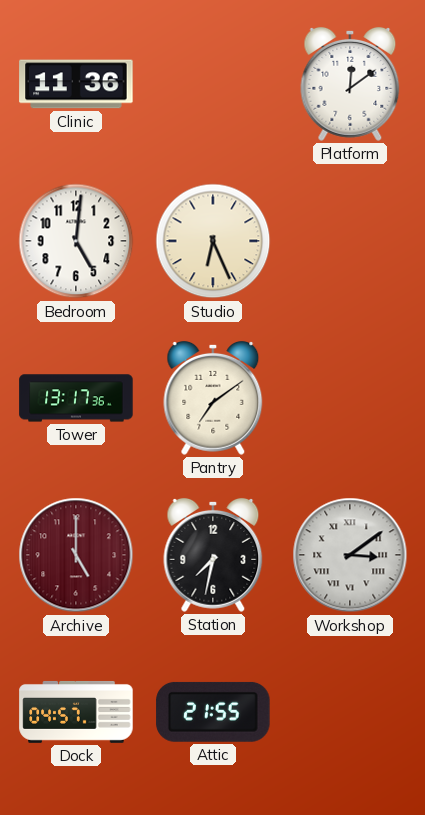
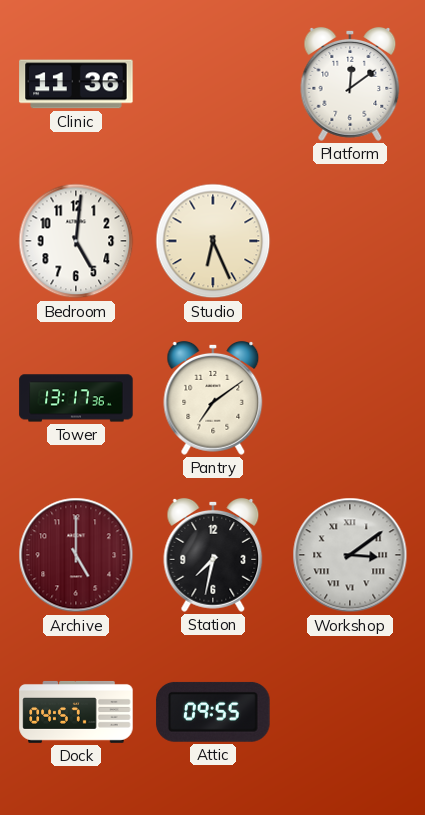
Attic: 21:55 -> 09:55
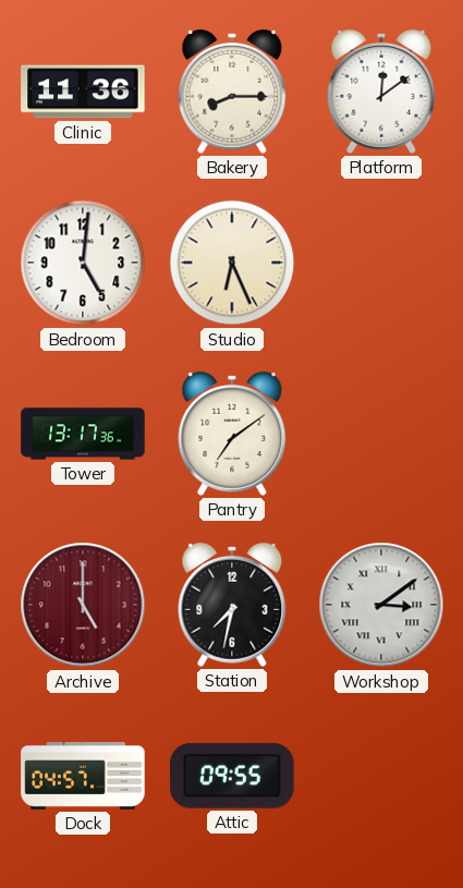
Bakery: none -> 8:15
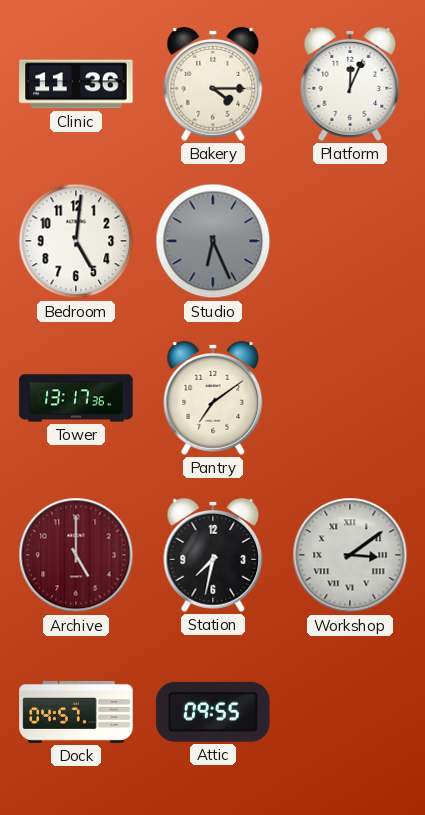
Bakery: 8:15 -> 4:15
Platform: 12:09 -> 12:04
Studio dial: cream -> grey
